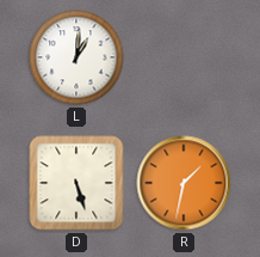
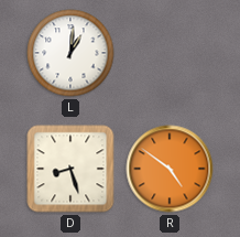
D: 5:27 -> 8:27
R: 1:32 -> 4:51
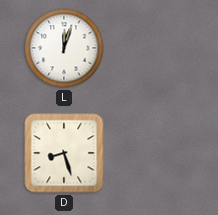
L: 1:01 -> 12:03
R: 4:51 -> none
